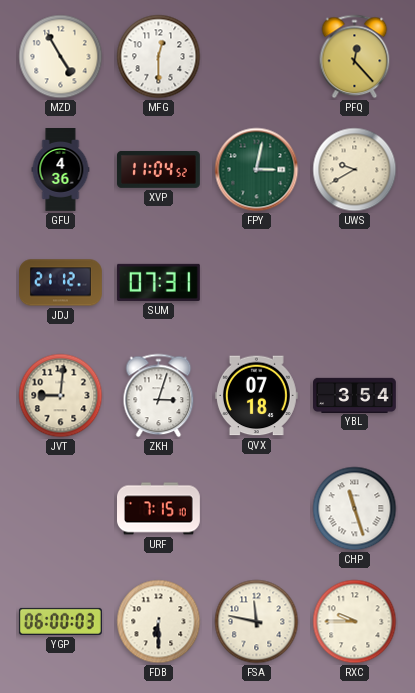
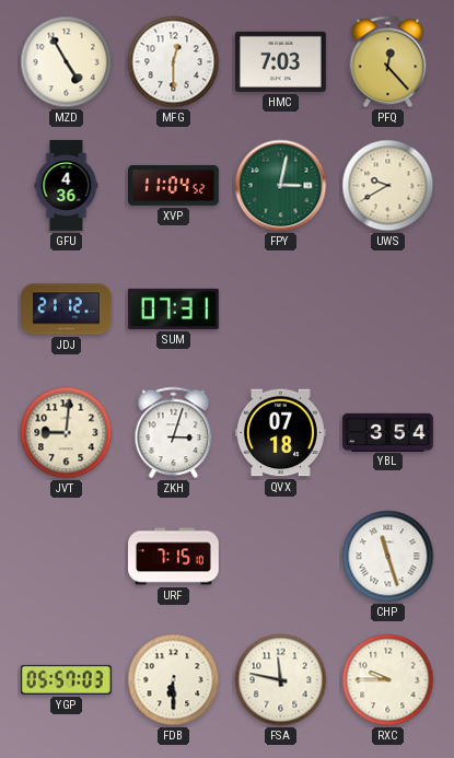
HMC: none -> 7:03
YGP: 06:00 -> 05:57
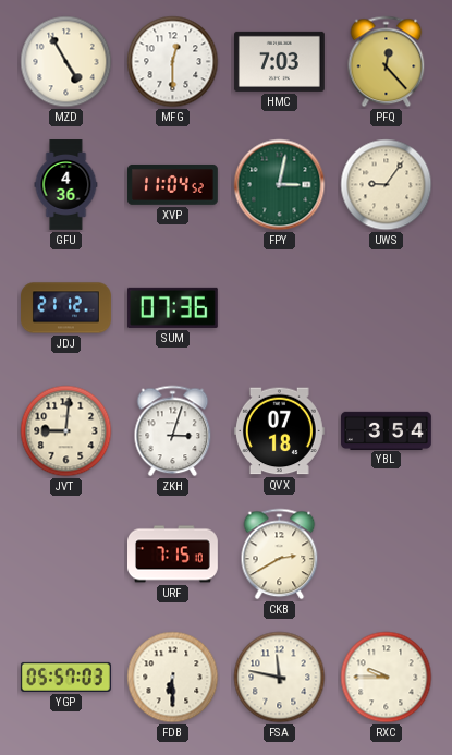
UWS: 9:40 -> 9:06
SUM: 07:31 -> 07:36
CKB: none -> 2:40
CHP: 11:27 -> none
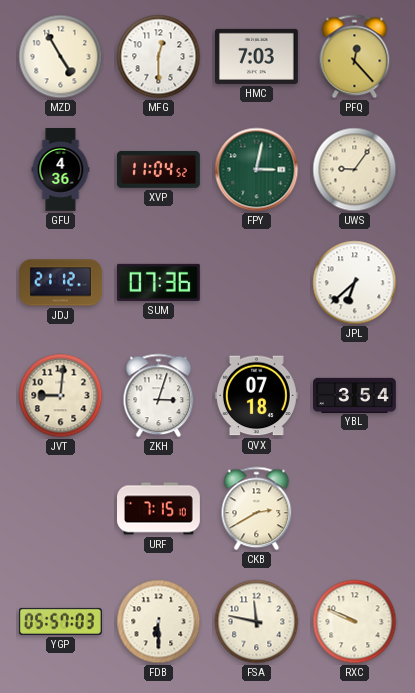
JPL: none -> 6:38
RXC: 9:45 -> 9:49
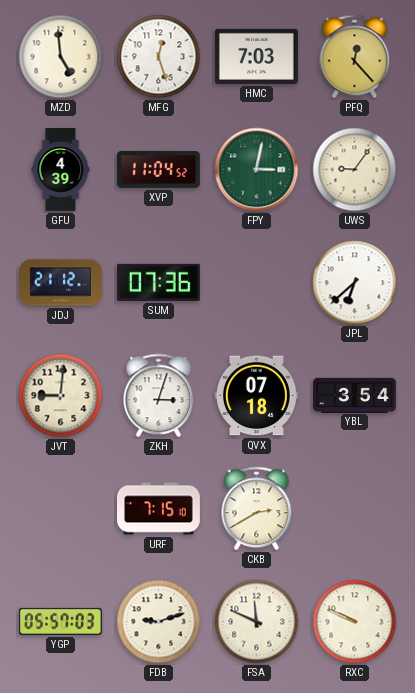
MZD: 4:55 -> 4:59
MFG: 12:30 -> 12:27
GFU: 4:36 -> 4:39
FDB: 6:30 -> 9:12
FSA: 11:47 -> 11:49
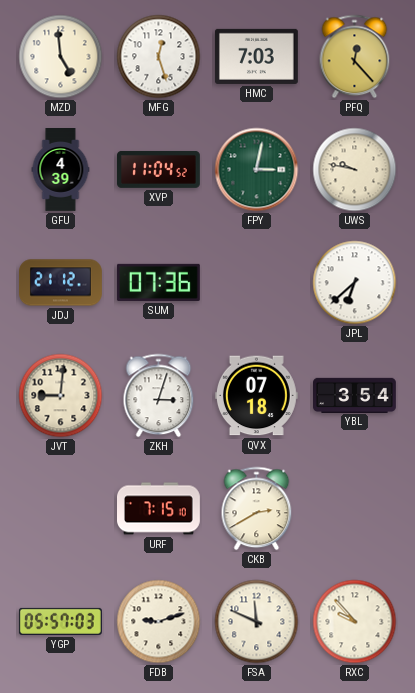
UWS: 9:06 -> 9:47
RXC: 9:49 -> 9:53
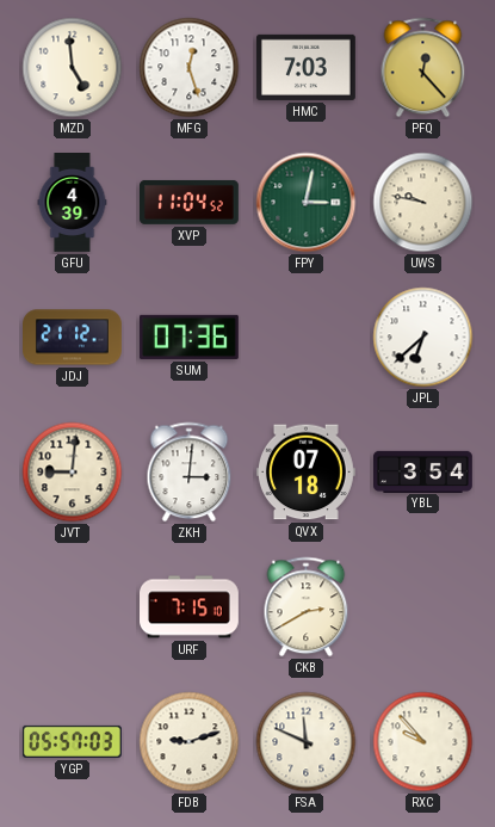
ZKH: 3:03 -> 3:01
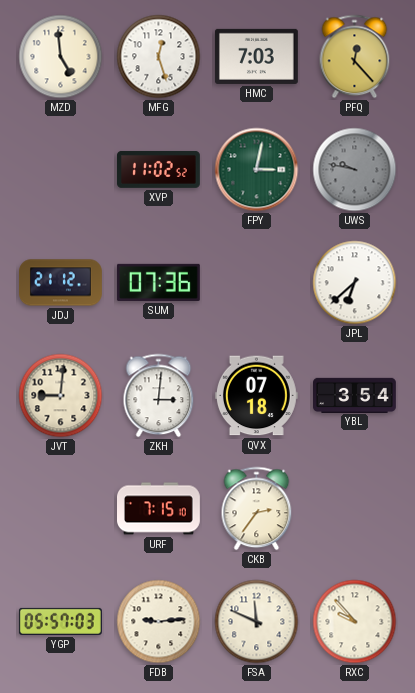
GFU: 4:39 -> none
XVP: 11:04 -> 11:02
UWS dial: cream -> grey
CKB: 2:40 -> 2:36
FDB: 9:12 -> 9:14
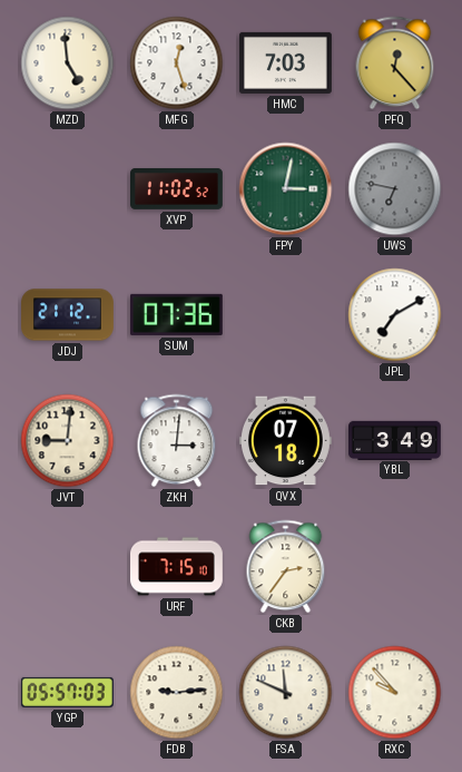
UWS: 9:47 -> 6:47
JPL: 6:38 -> 7:10
YBL: 3:54 -> 3:49
